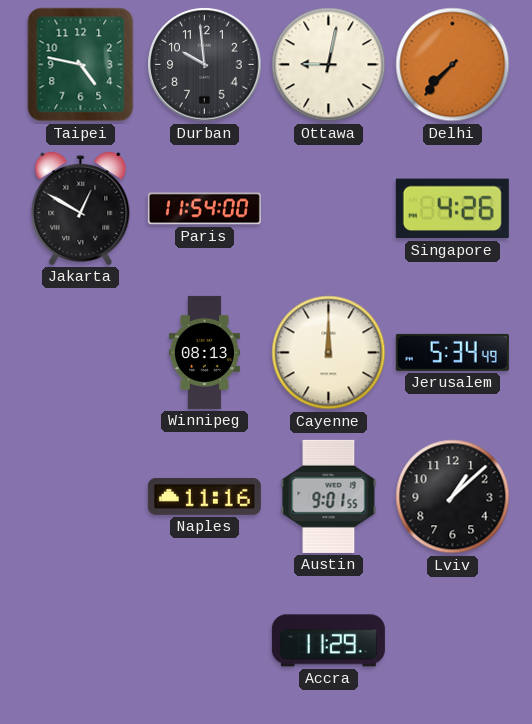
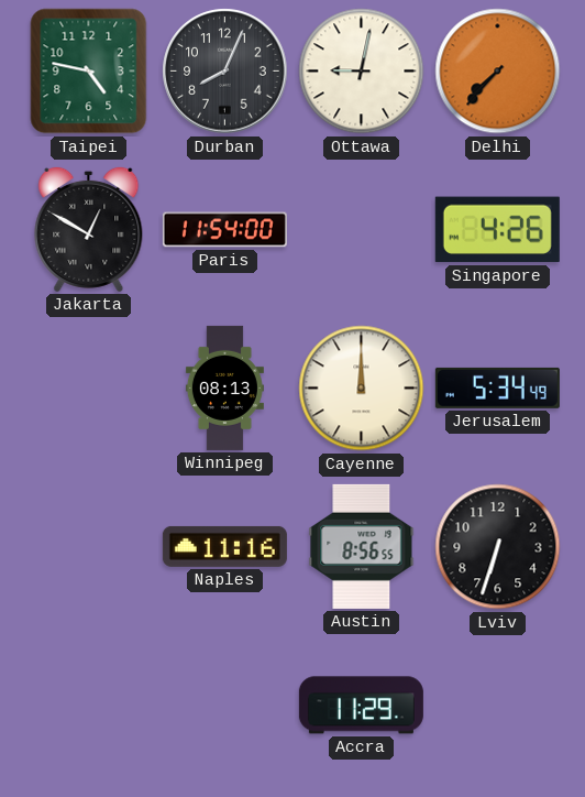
Durban: 9:59 -> 8:04
Austin: 9:01 -> 8:56
Lviv: 1:08 -> 6:33
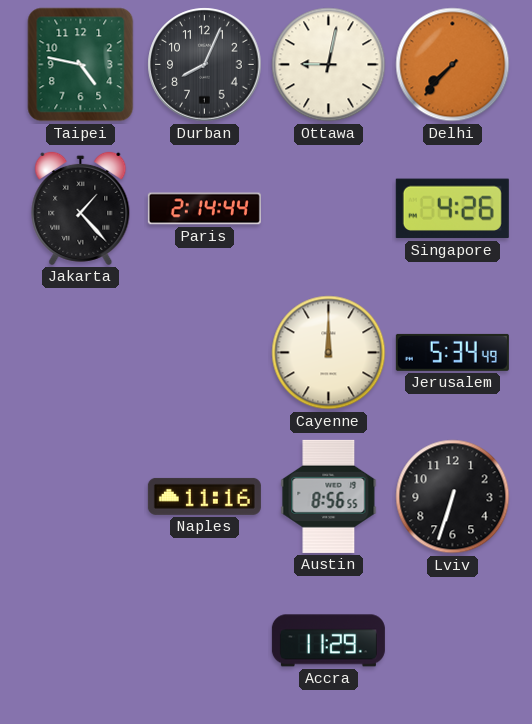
Jakarta: 12:50 -> 1:23
Paris: 11:54 -> 2:14
Winnipeg: 08:13 -> none
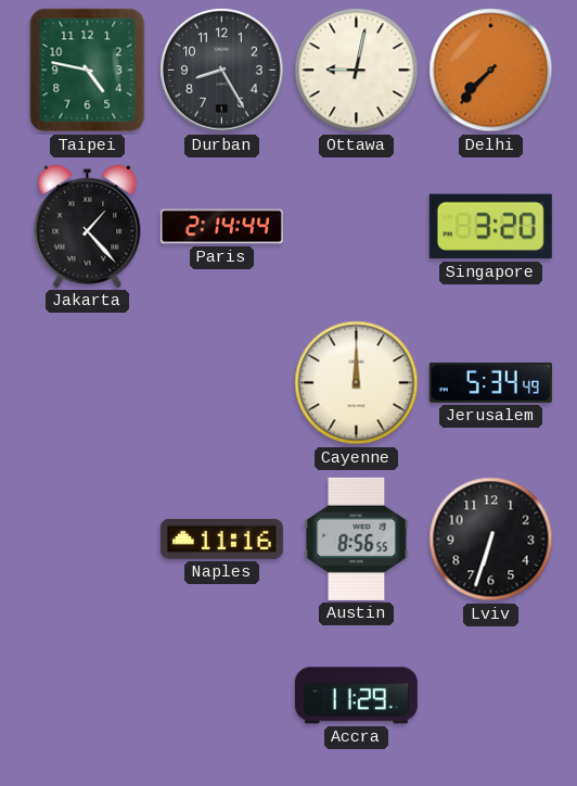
Durban: 8:04 -> 8:25
Singapore: 4:26 -> 3:20
